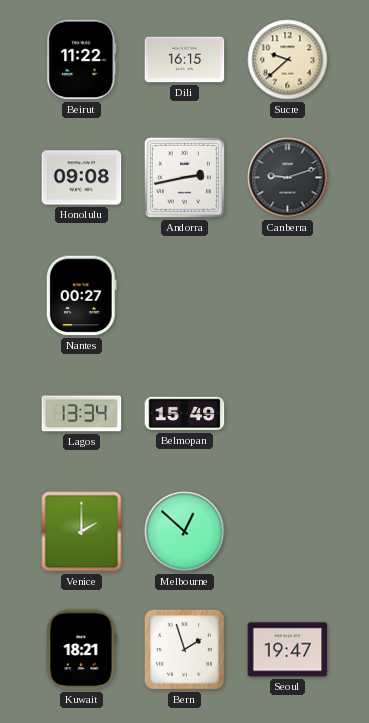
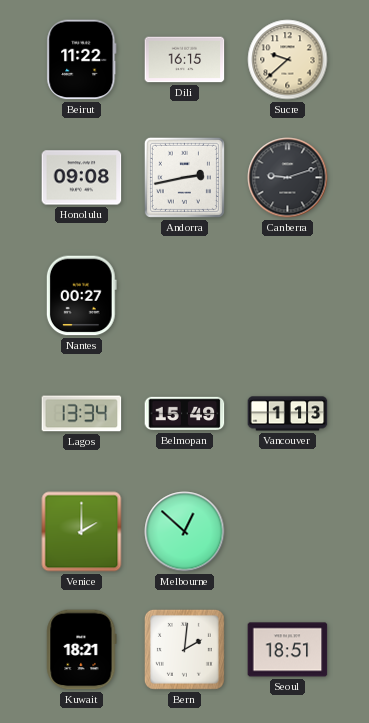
Vancouver: none -> 1:13
Bern: 1:57 -> 2:01
Seoul: 19:47 -> 18:51
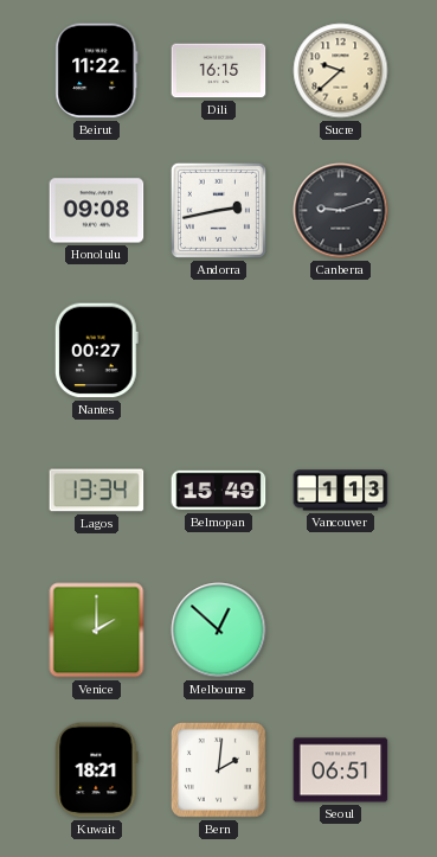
Seoul: 18:51 -> 06:51
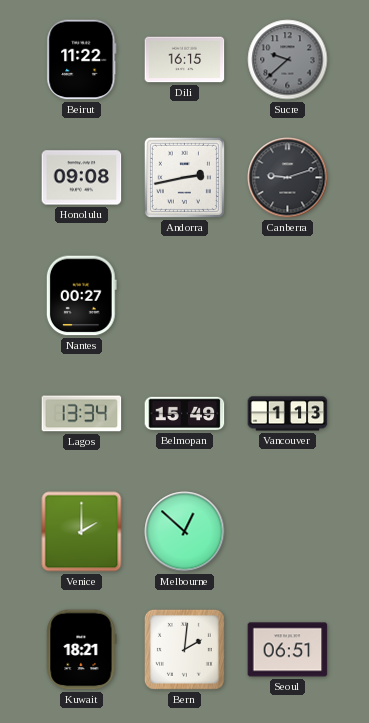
Sucre dial: cream -> grey
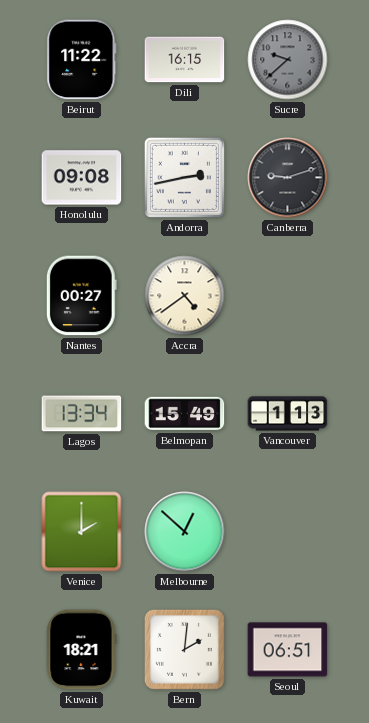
Accra: none -> 4:39
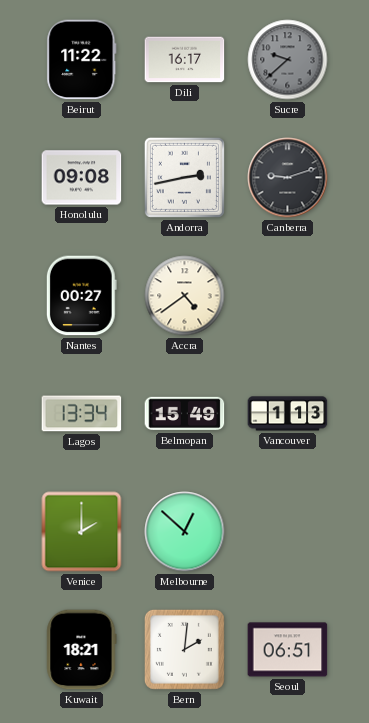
Dili: 16:15 -> 16:17
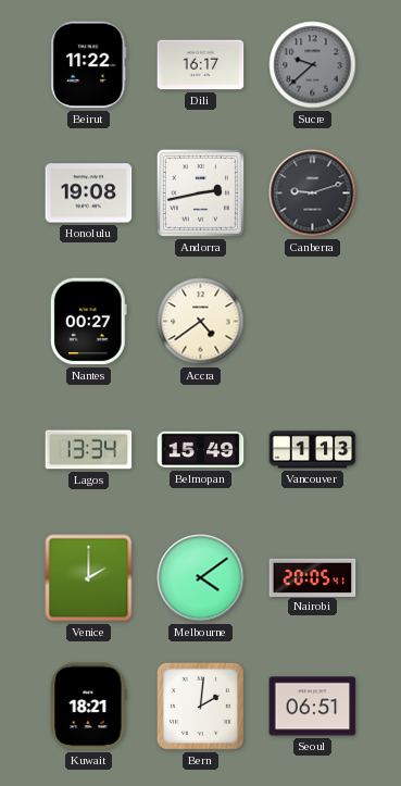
Honolulu: 09:08 -> 19:08
Melbourne: 12:52 -> 4:09
Nairobi: none -> 20:05
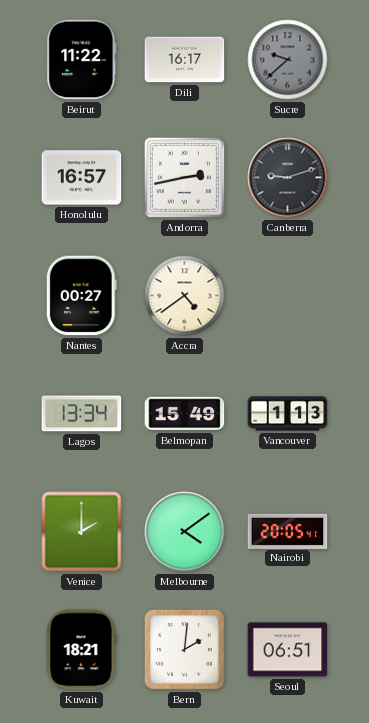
Honolulu: 19:08 -> 16:57
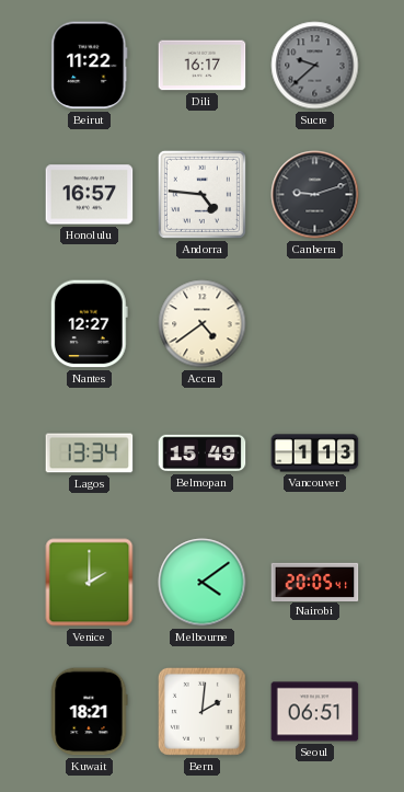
Andorra: 2:43 -> 4:46
Nantes: 00:27 -> 12:27
